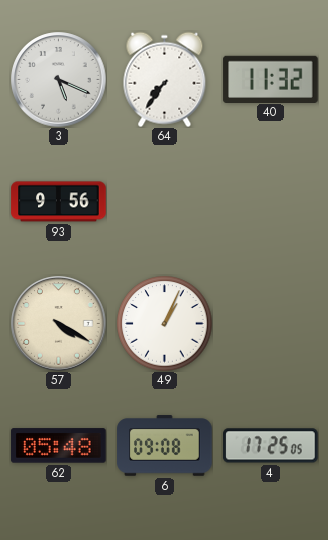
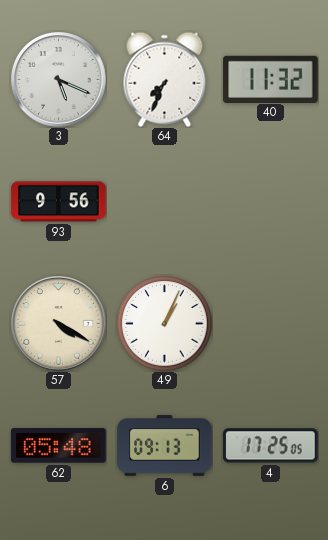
64: 7:36 -> 7:34
6: 09:08 -> 09:13
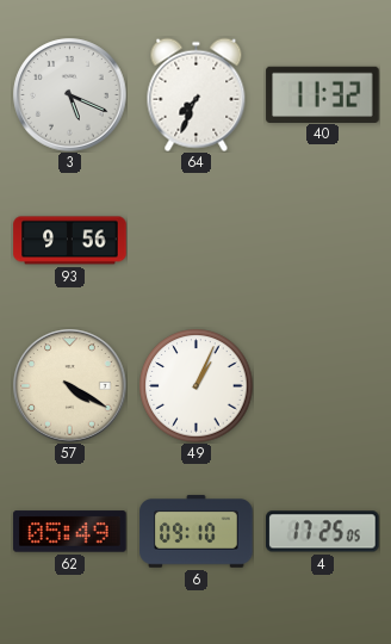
62: 05:48 -> 05:49
6: 09:13 -> 09:10
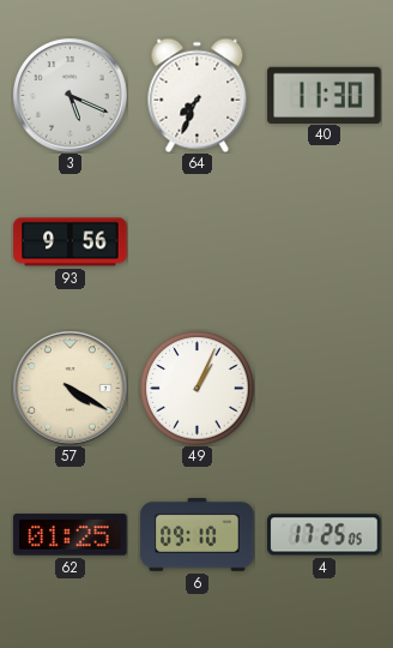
40: 11:32 -> 11:30
62: 05:49 -> 01:25
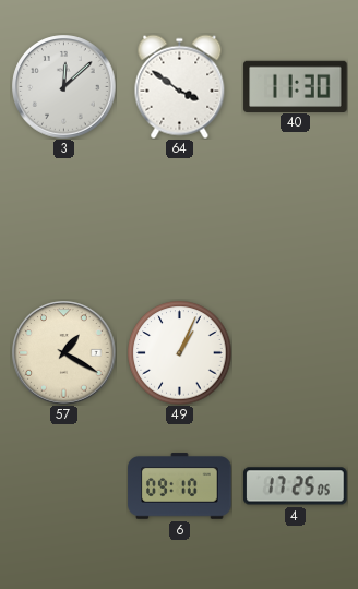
3: 5:19 -> 12:08
64: 7:34 -> 3:51
93: 9:56 -> none
57: 4:20 -> 1:20
62: 01:25 -> none
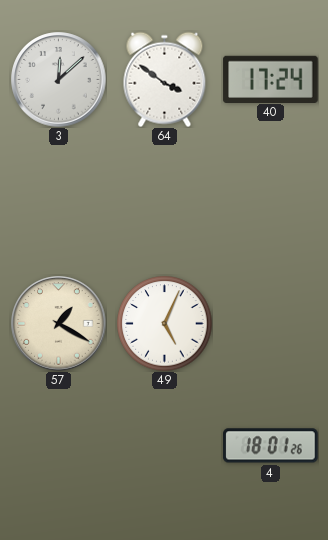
40: 11:30 -> 17:24
49: 1:04 -> 5:04
6: 09:10 -> none
4: 17:25 -> 18:01
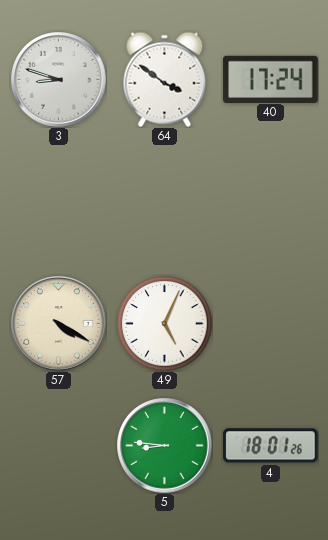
3: 12:08 -> 8:48
57: 1:20 -> 4:20
5: none -> 8:46
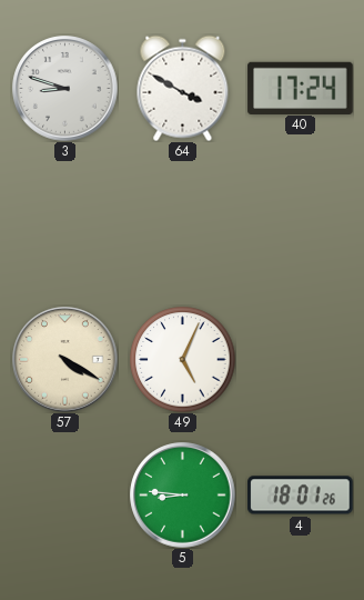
64: 3:51 -> 3:50
